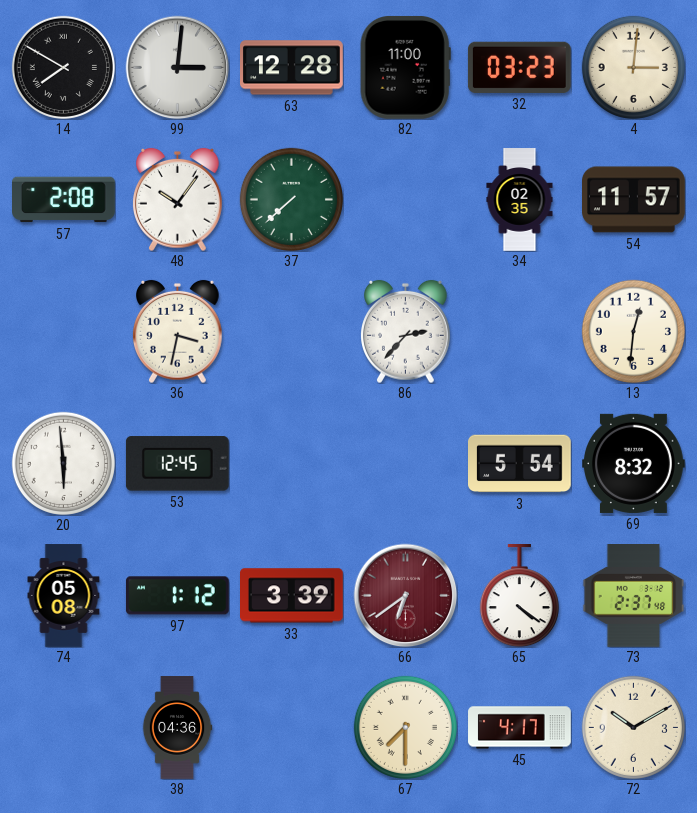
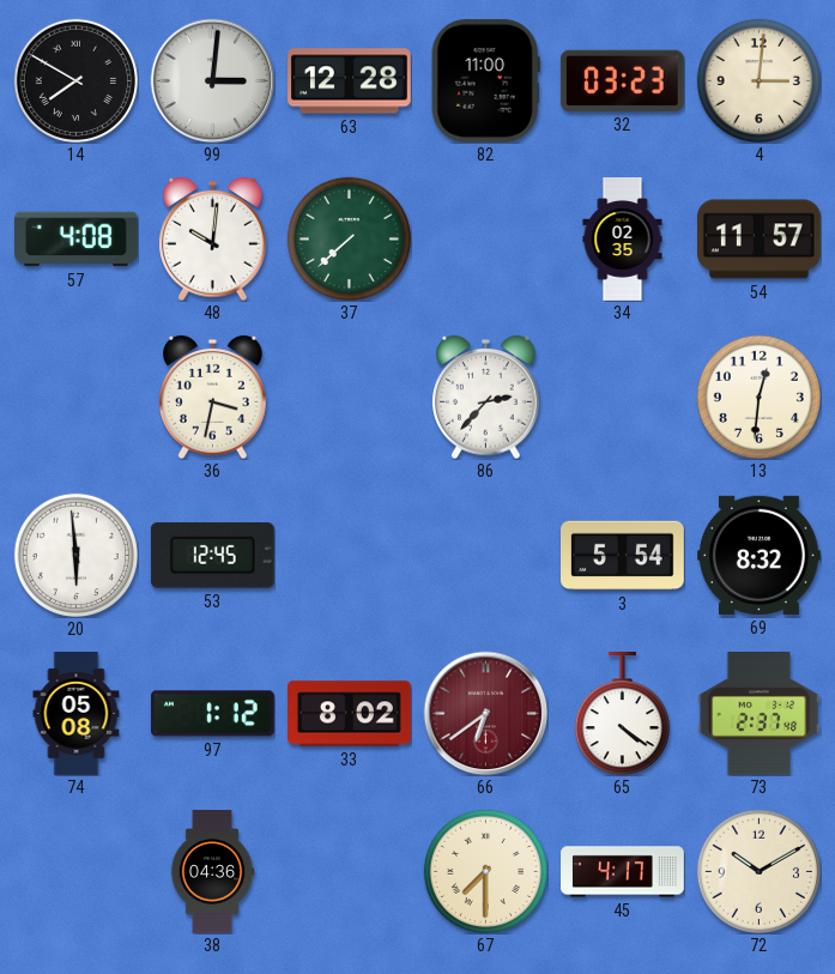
57: 2:08 -> 4:08
48: 10:06 -> 10:01
33: 3:39 -> 8:02
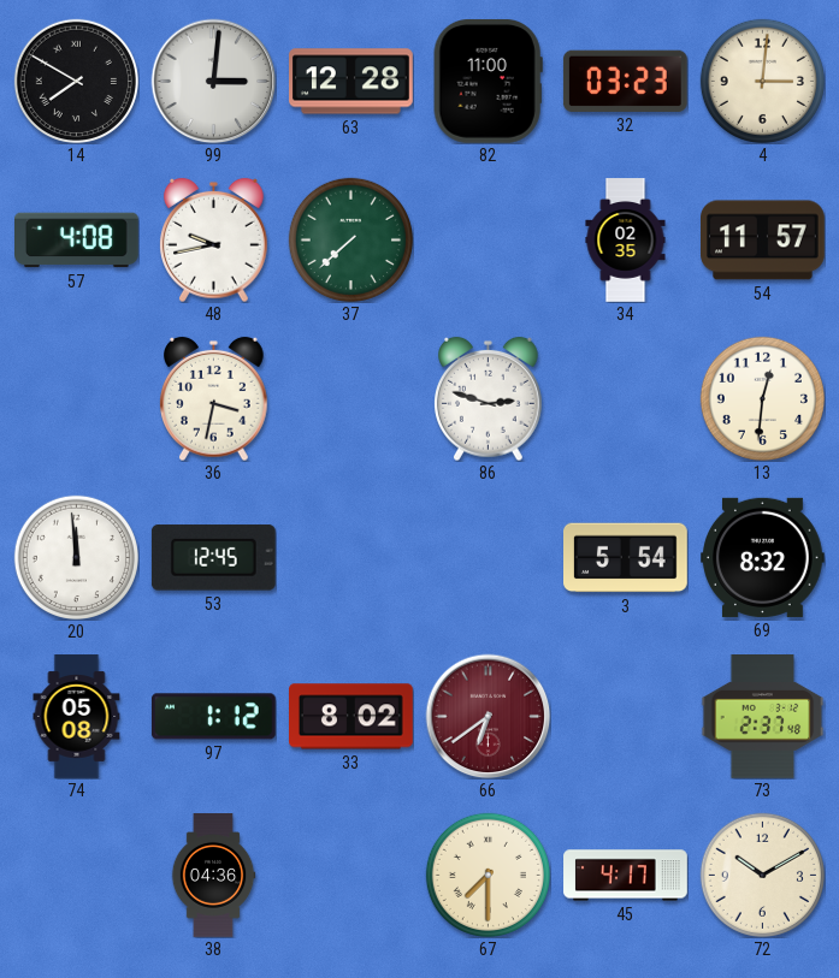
48: 10:01 -> 9:43
86: 2:37 -> 2:48
20: 5:59 -> 11:59
65: 4:21 -> none
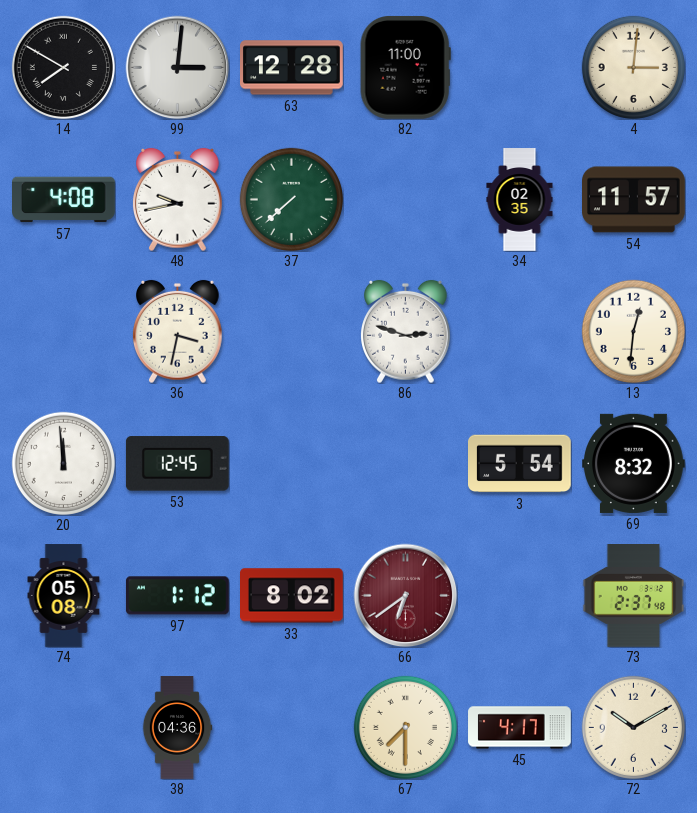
32: 03:23 -> none
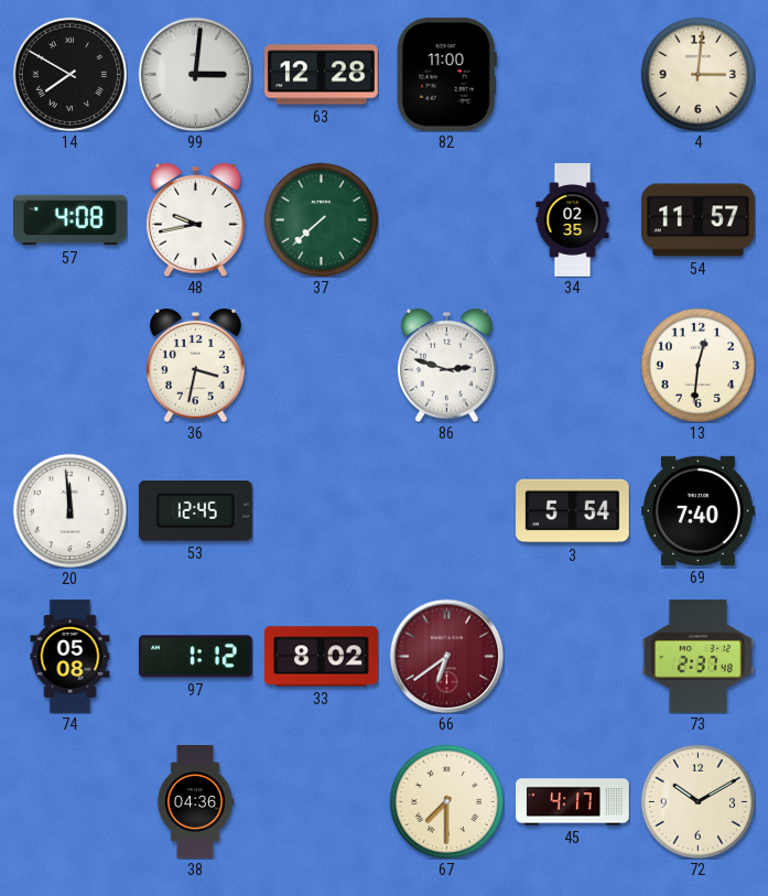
69: 8:32 -> 7:40
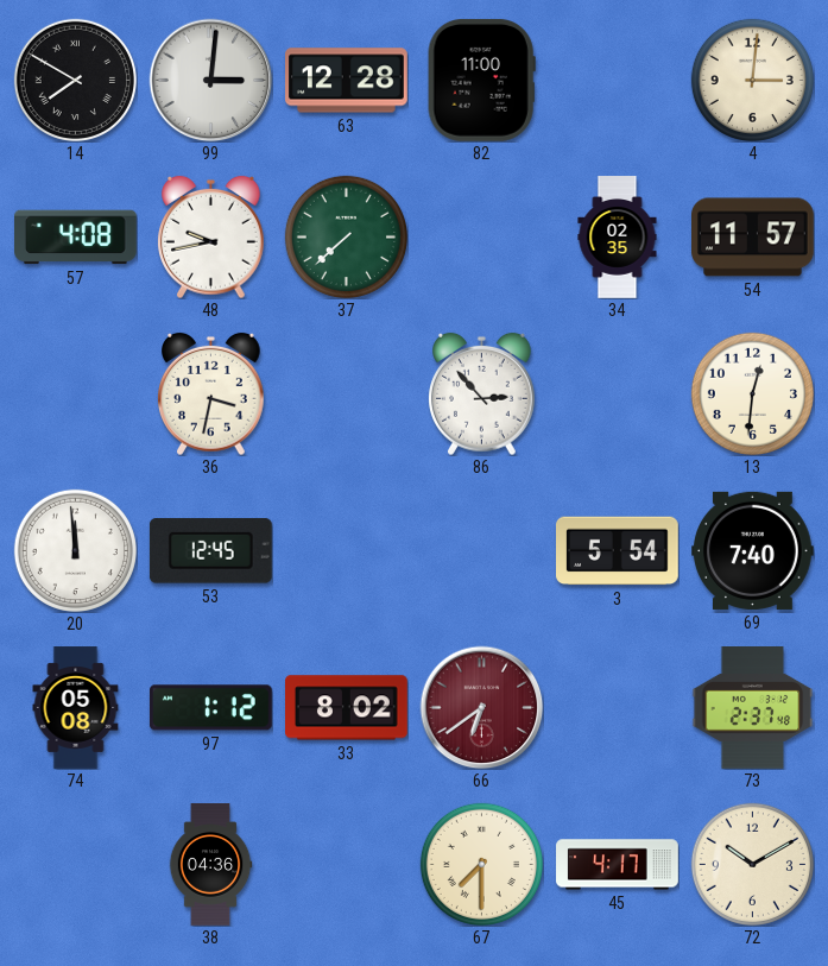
86: 2:48 -> 2:53
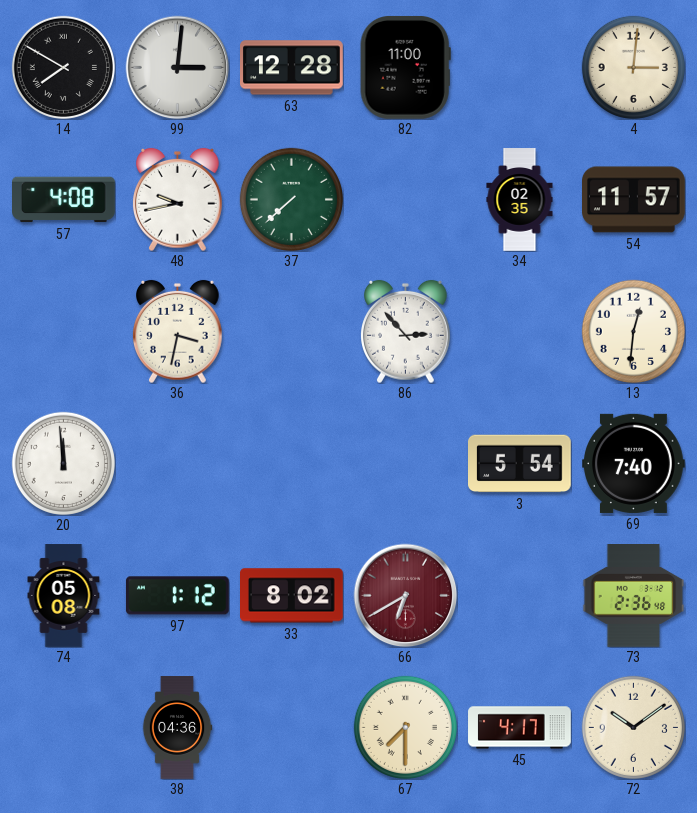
53: 12:45 -> none
66: 6:39 -> 6:40
73: 2:37 -> 2:36
72: 10:10 -> 10:09
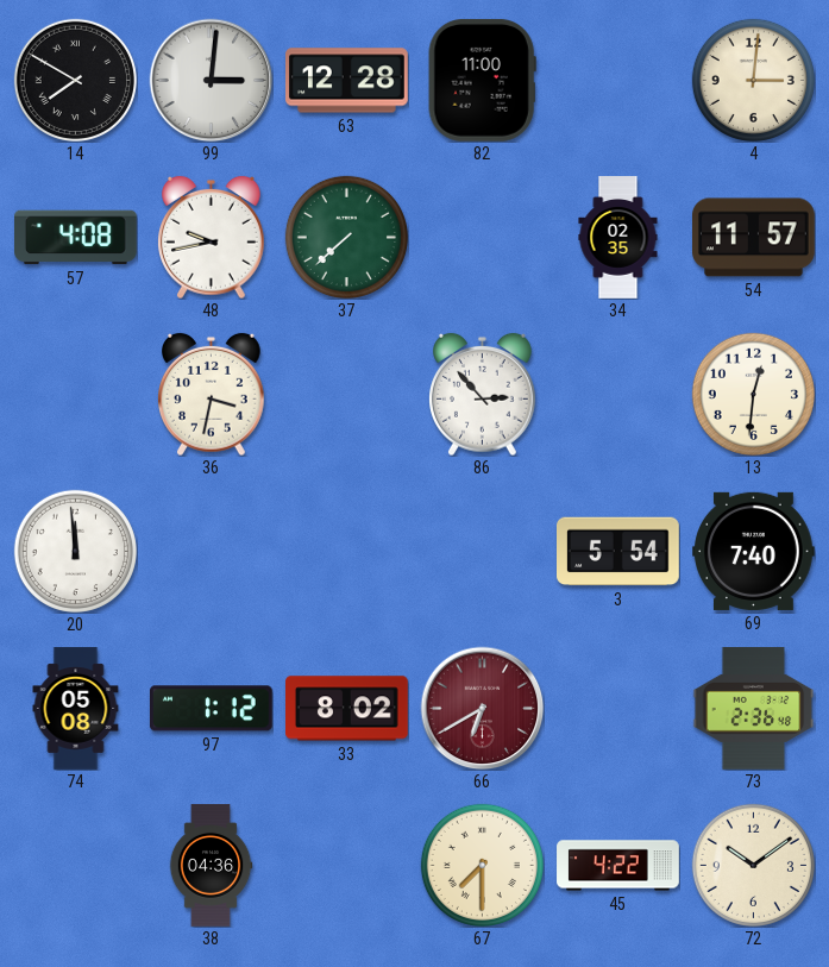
45: 4:17 -> 4:22
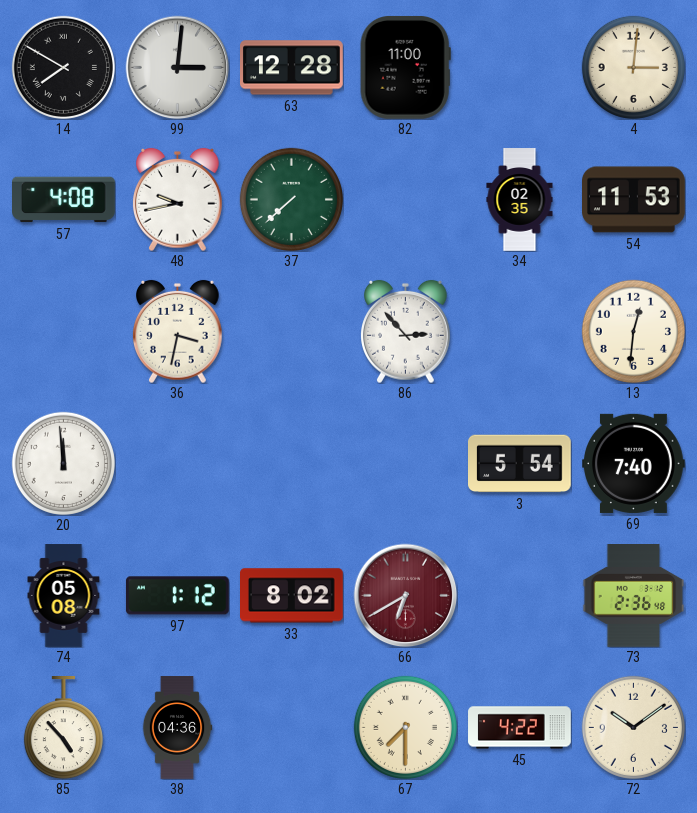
54: 11:57 -> 11:53
85: none -> 4:53
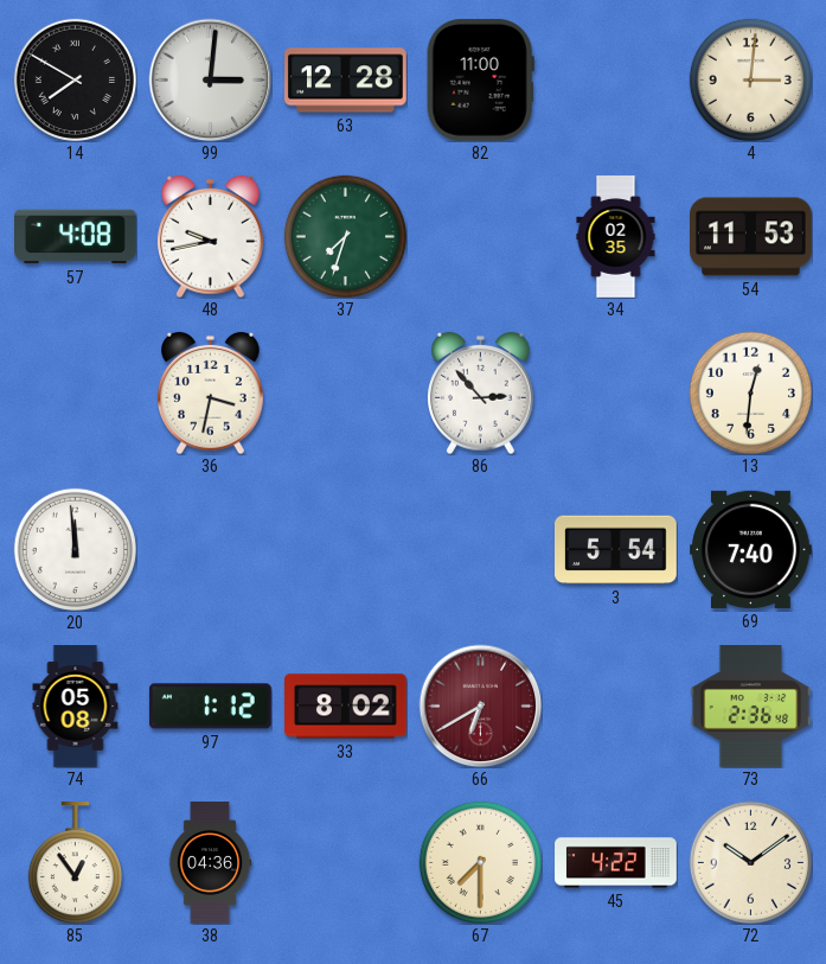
37: 7:38 -> 7:33
85: 4:53 -> 12:54
